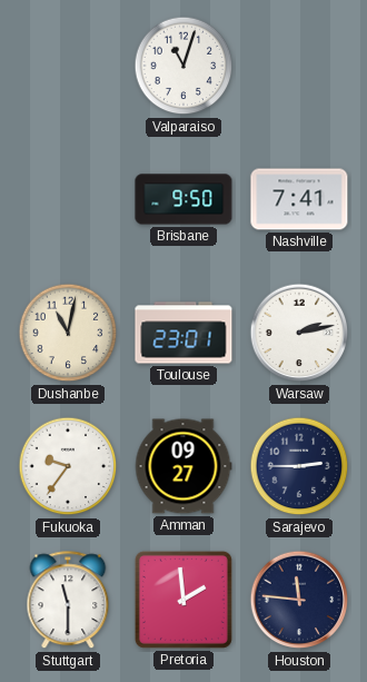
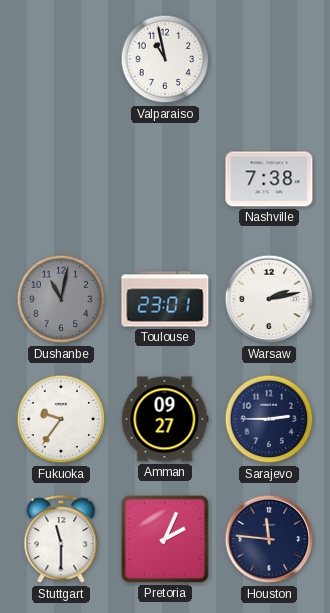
Valparaiso: 11:03 -> 10:58
Brisbane: 9:50 -> none
Nashville: 7:41 -> 7:38
Dushanbe dial: cream -> grey
Pretoria: 1:59 -> 2:04
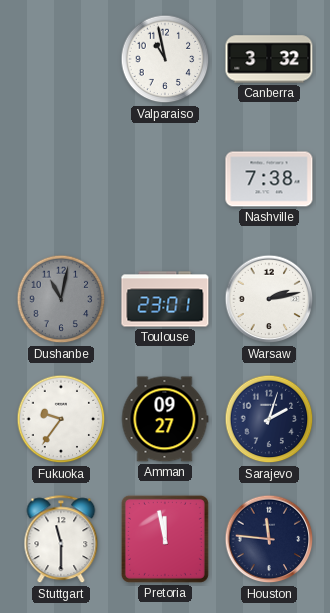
Canberra: none -> 3:32
Sarajevo: 2:45 -> 2:03
Pretoria: 2:04 -> 11:58
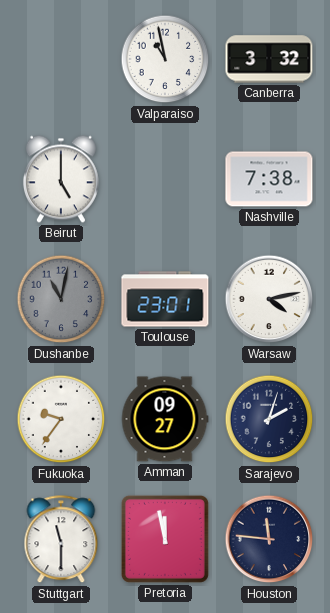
Beirut: none -> 5:00
Warsaw: 2:13 -> 4:13
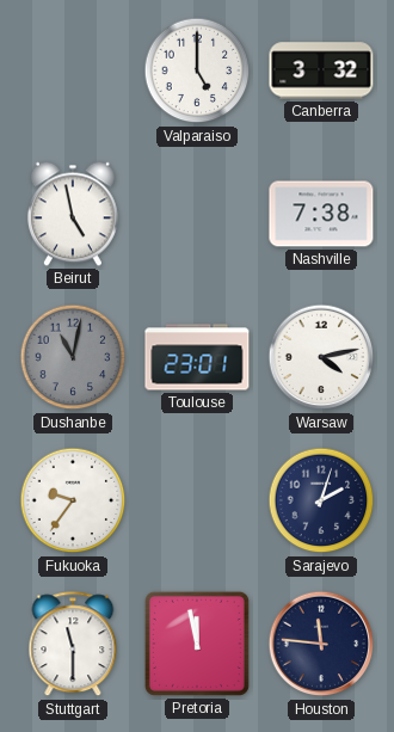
Valparaiso: 10:58 -> 5:00
Beirut: 5:00 -> 4:58
Amman: 09:27 -> none
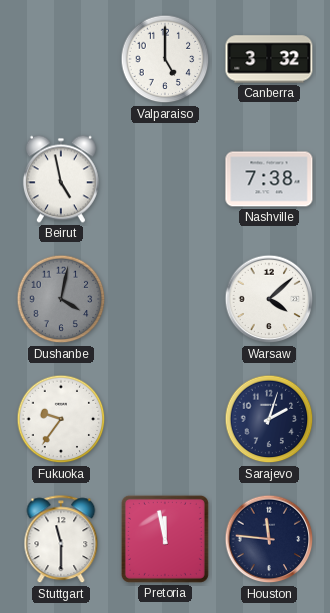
Dushanbe: 11:02 -> 4:02
Toulouse: 23:01 -> none
Warsaw: 4:13 -> 4:08
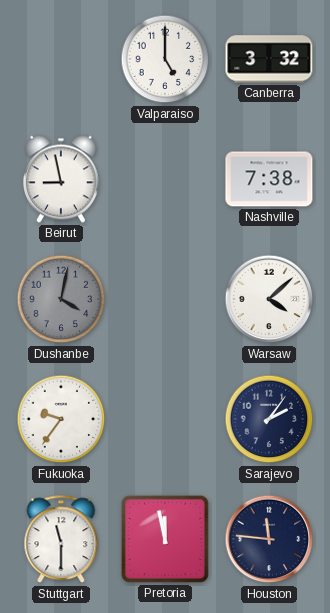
Beirut: 4:58 -> 8:58
Sarajevo: 2:03 -> 2:06
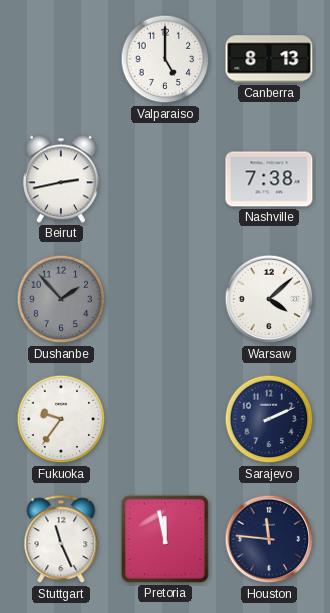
Canberra: 3:32 -> 8:13
Beirut: 8:58 -> 2:43
Dushanbe: 4:02 -> 1:53
Sarajevo: 2:06 -> 2:11
Stuttgart: 11:30 -> 11:26
